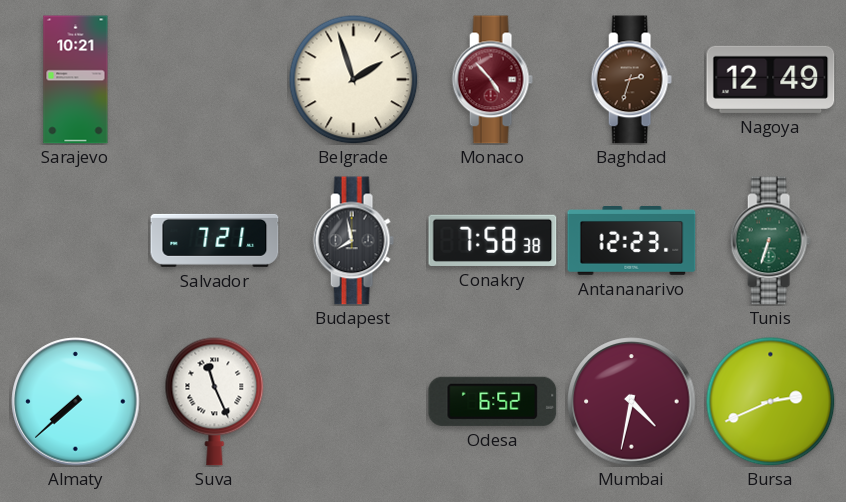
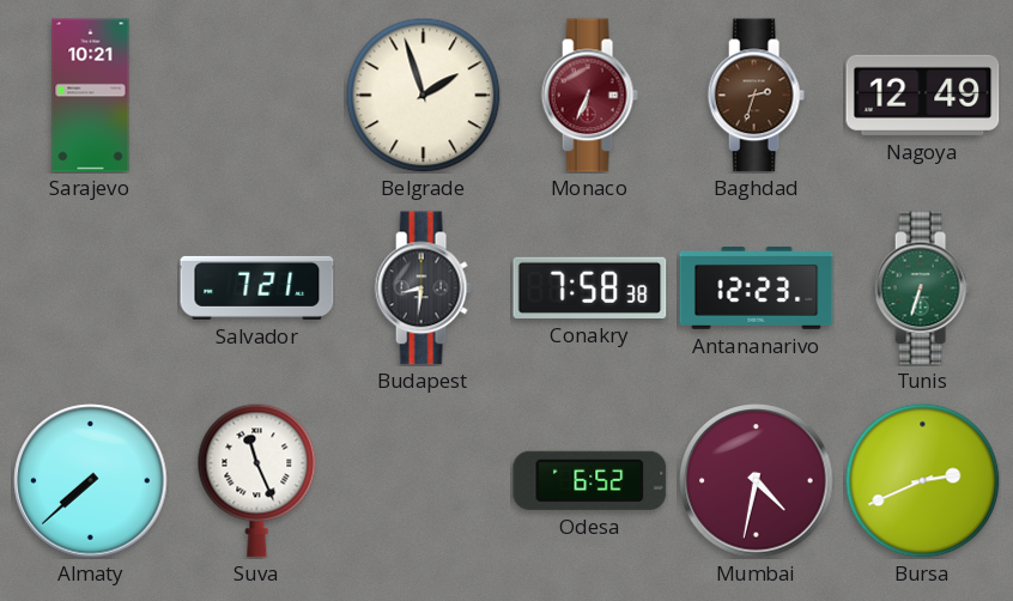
Monaco: 4:53 -> 6:34
Budapest: 7:58 -> 8:31
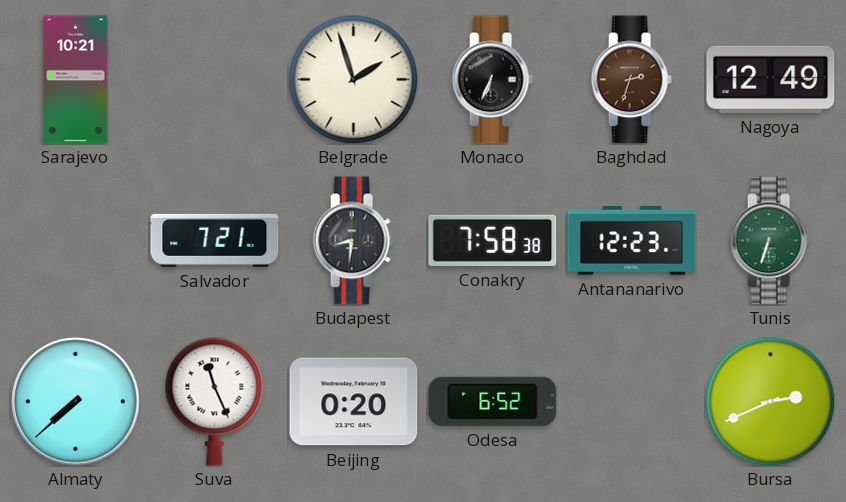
Monaco dial: burgundy -> black
Beijing: none -> 0:20
Mumbai: 4:32 -> none
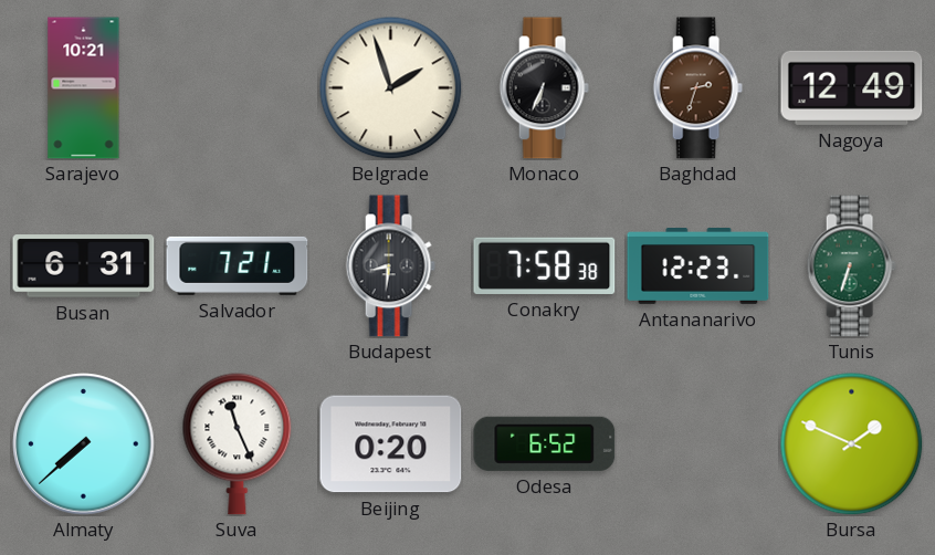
Busan: none -> 6:31
Bursa: 2:41 -> 1:49
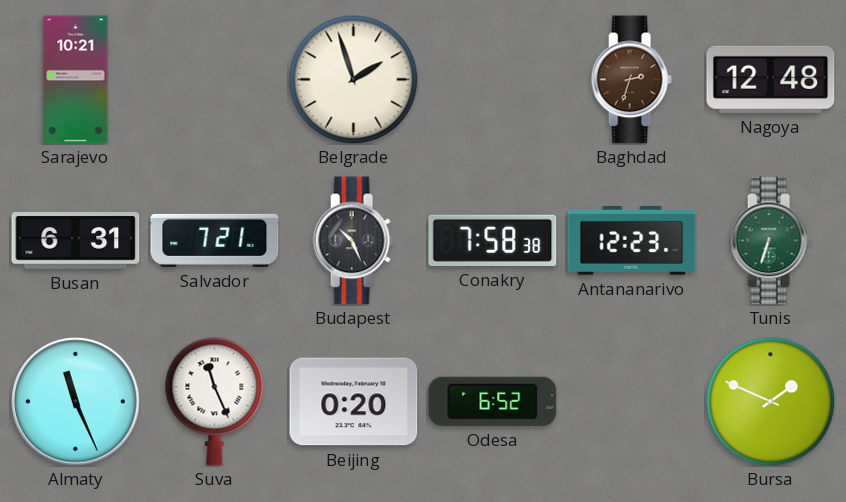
Monaco: 6:34 -> none
Nagoya: 12:49 -> 12:48
Budapest: 8:31 -> 10:26
Almaty: 7:38 -> 11:26
